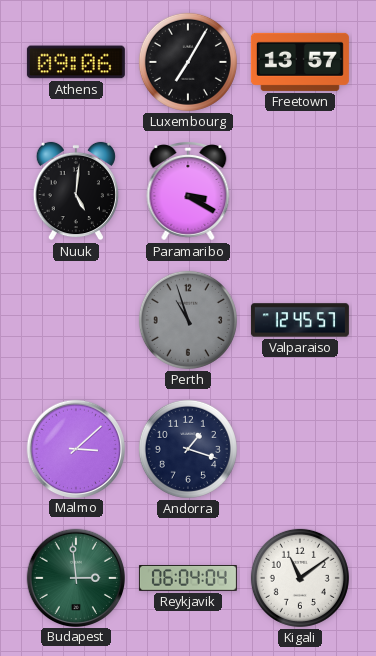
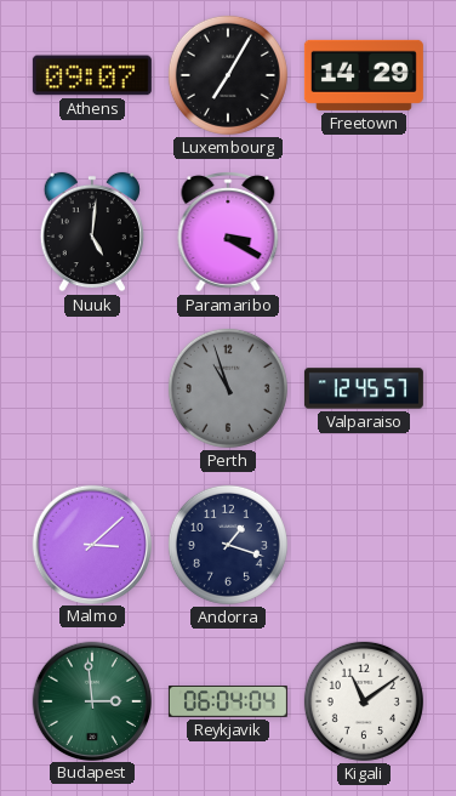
Athens: 09:06 -> 09:07
Freetown: 13:57 -> 14:29
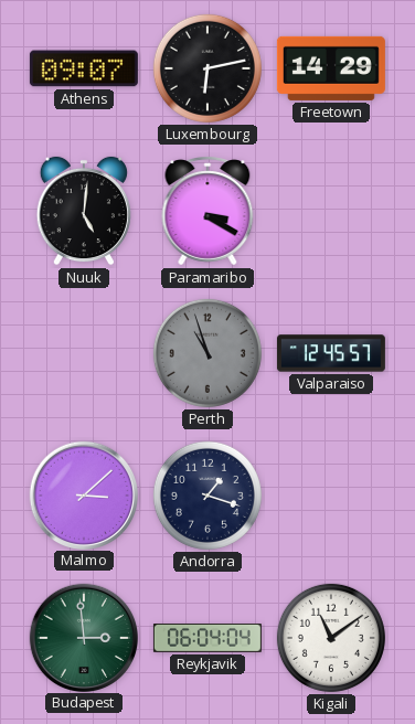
Luxembourg: 7:05 -> 6:13
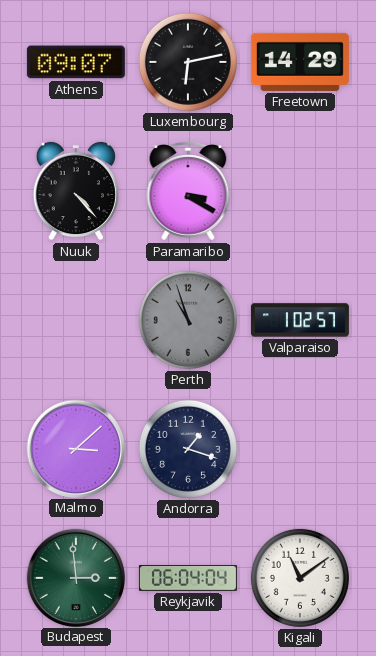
Nuuk: 5:01 -> 4:23
Valparaiso: 12:45 -> 1:02
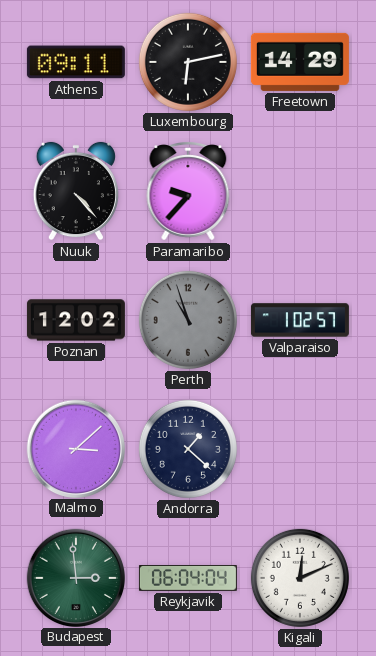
Athens: 09:07 -> 09:11
Paramaribo: 3:20 -> 9:37
Poznan: none -> 12:02
Andorra: 1:18 -> 1:22
Kigali: 11:09 -> 12:11
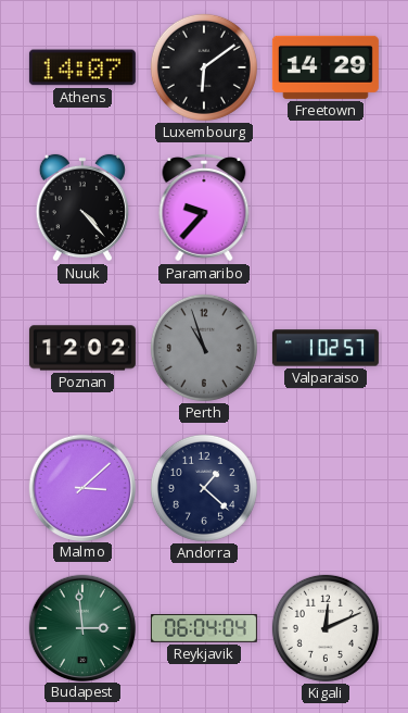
Athens: 09:11 -> 14:07
Luxembourg: 6:13 -> 6:09
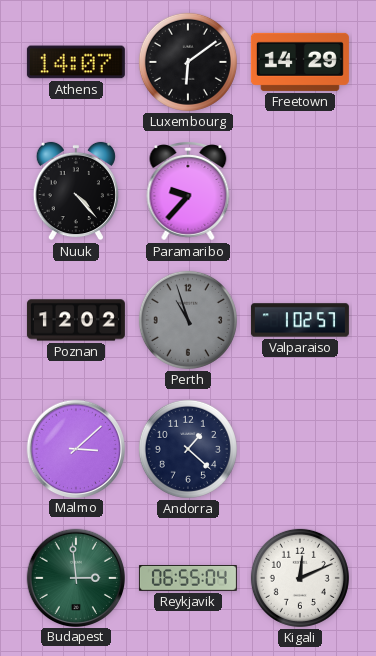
Reykjavik: 06:04 -> 06:55
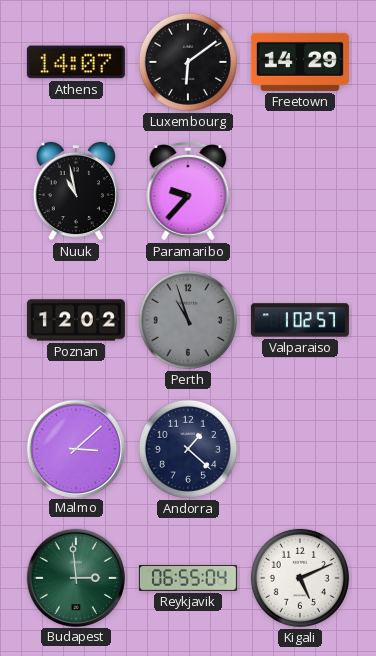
Nuuk: 4:23 -> 10:58
Kigali: 12:11 -> 5:11
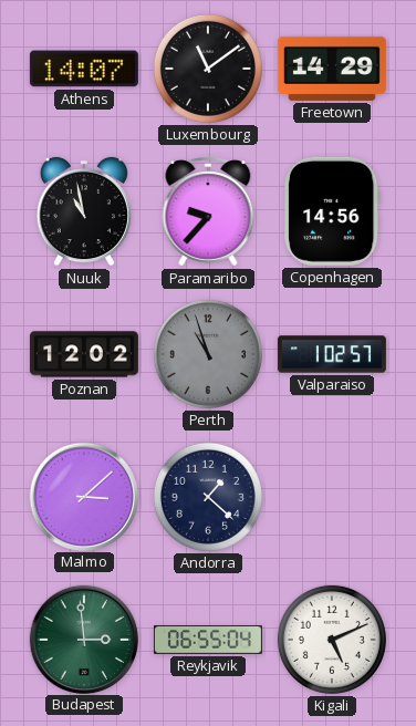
Luxembourg: 6:09 -> 11:09
Copenhagen: none -> 14:56
